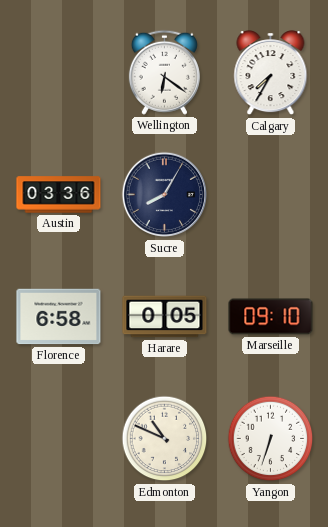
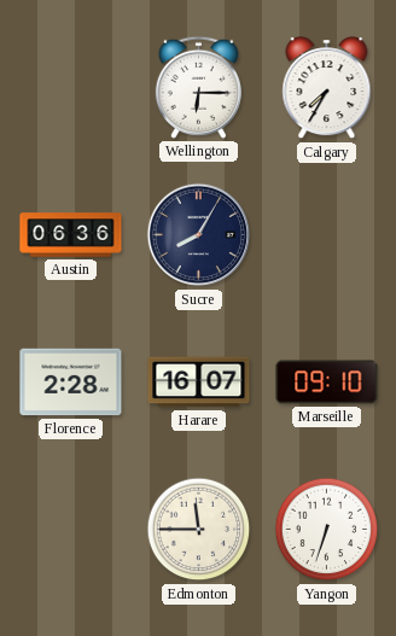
Wellington: 6:21 -> 6:15
Austin: 03:36 -> 06:36
Florence: 6:58 -> 2:28
Harare: 0:05 -> 16:07
Edmonton: 10:49 -> 11:45
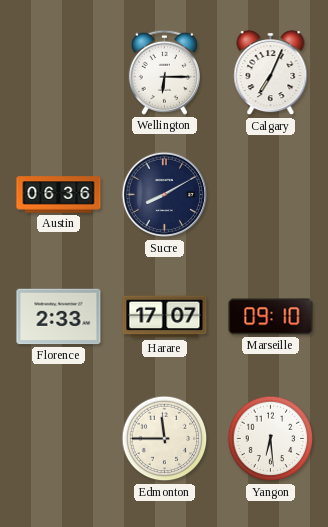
Calgary: 7:35 -> 7:04
Sucre: 8:05 -> 8:10
Florence: 2:28 -> 2:33
Harare: 16:07 -> 17:07
Yangon: 6:33 -> 6:29
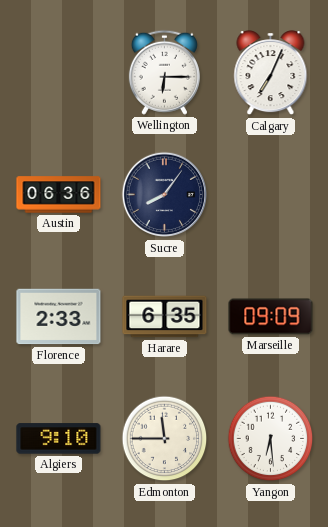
Sucre: 8:10 -> 8:06
Harare: 17:07 -> 6:35
Marseille: 09:10 -> 09:09
Algiers: none -> 9:10
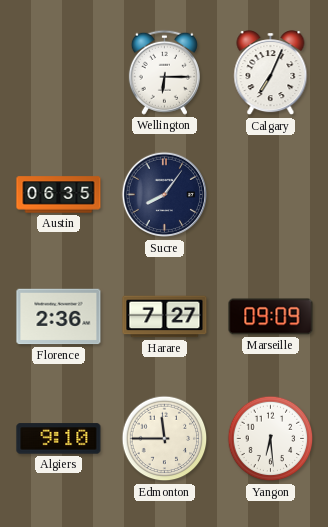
Austin: 06:36 -> 06:35
Florence: 2:33 -> 2:36
Harare: 6:35 -> 7:27
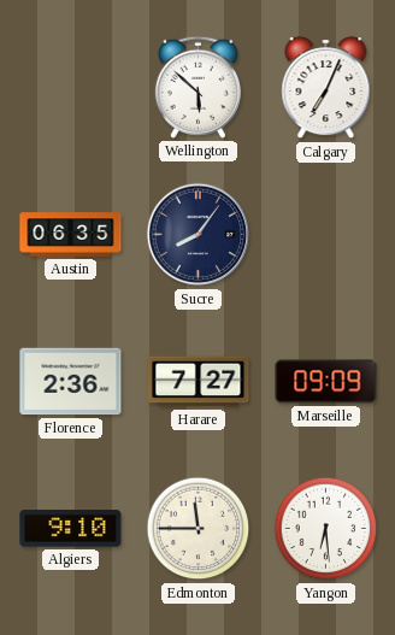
Wellington: 6:15 -> 5:52
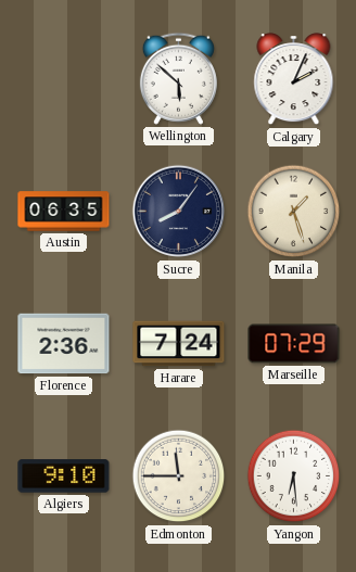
Calgary: 7:04 -> 2:04
Manila: none -> 1:27
Harare: 7:27 -> 7:24
Marseille: 09:09 -> 07:29
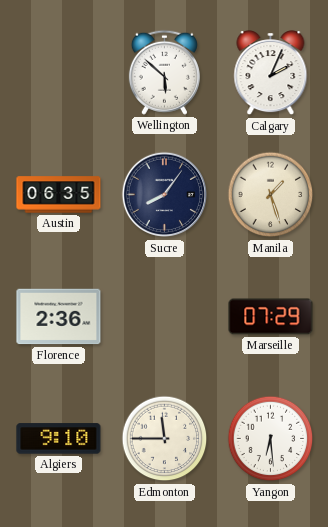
Harare: 7:24 -> none
